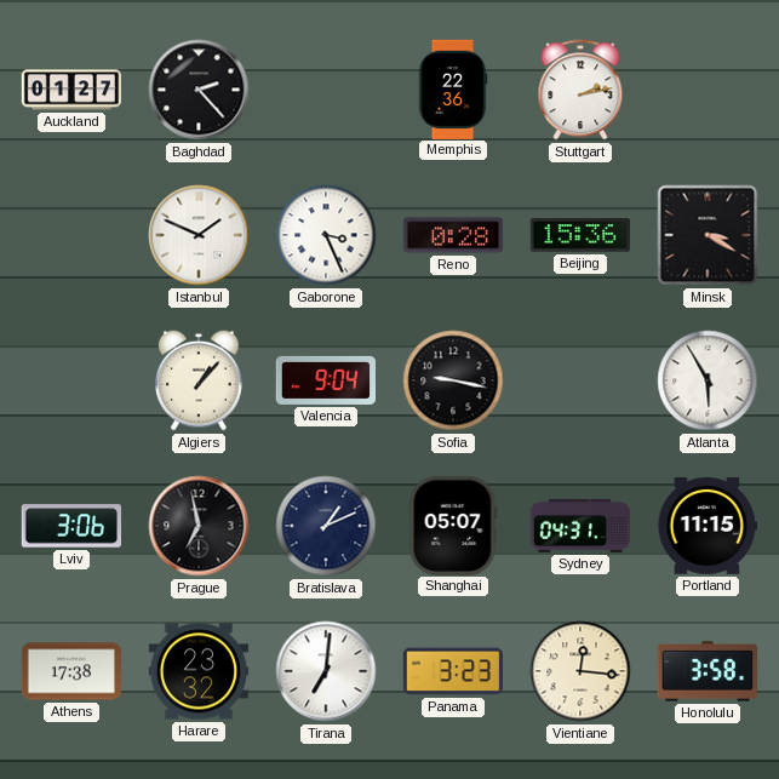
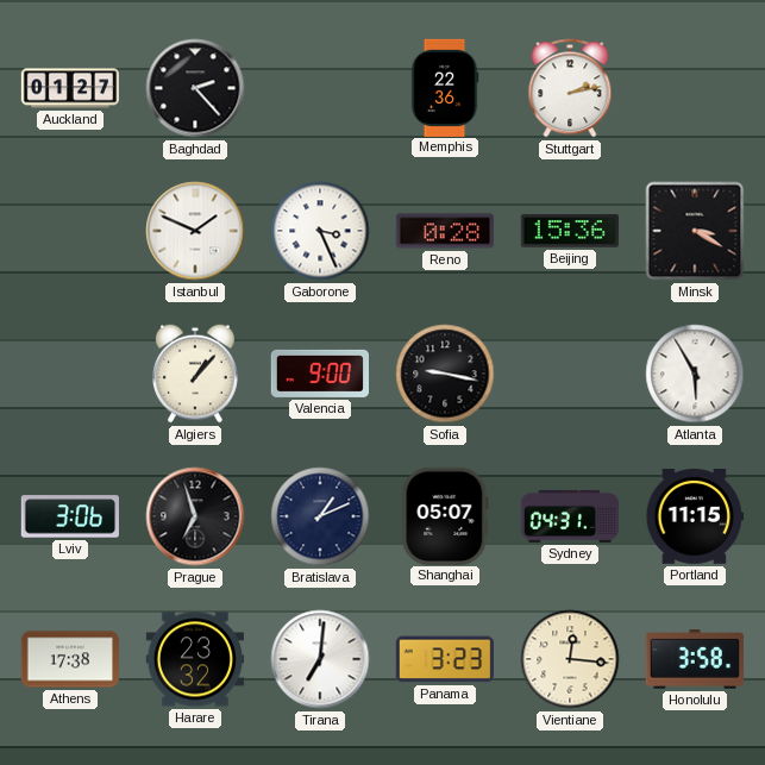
Valencia: 9:04 -> 9:00
Prague: 6:58 -> 6:57
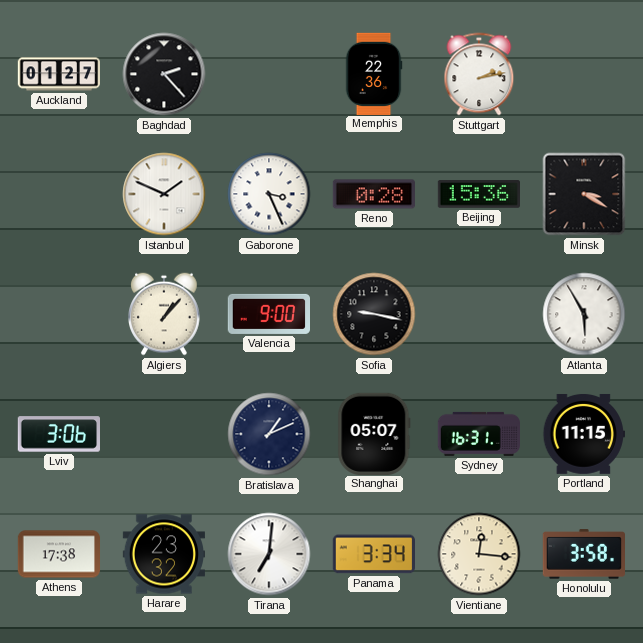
Prague: 6:57 -> none
Sydney: 04:31 -> 16:31
Panama: 3:23 -> 3:34
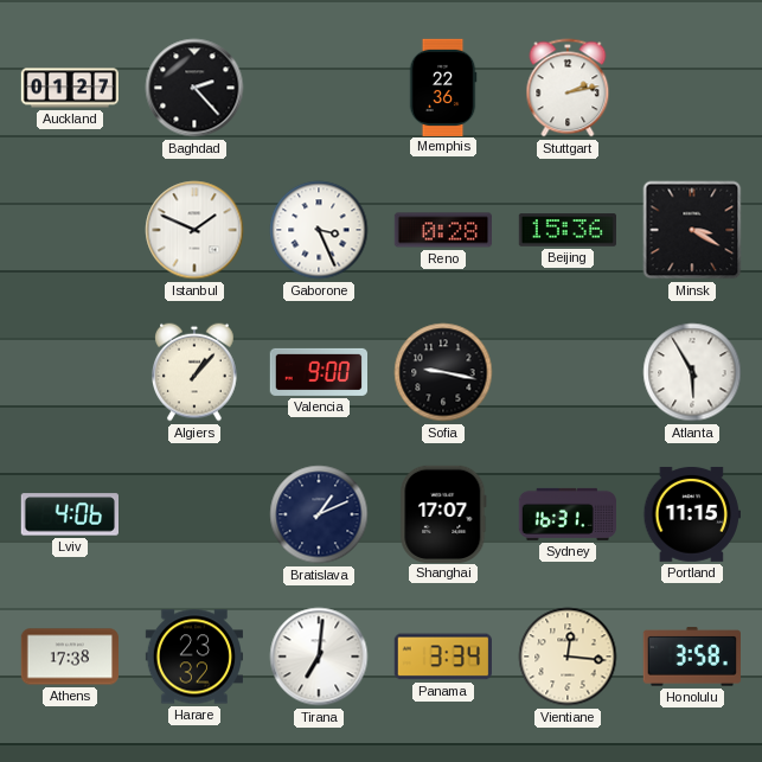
Lviv: 3:06 -> 4:06
Shanghai: 05:07 -> 17:07
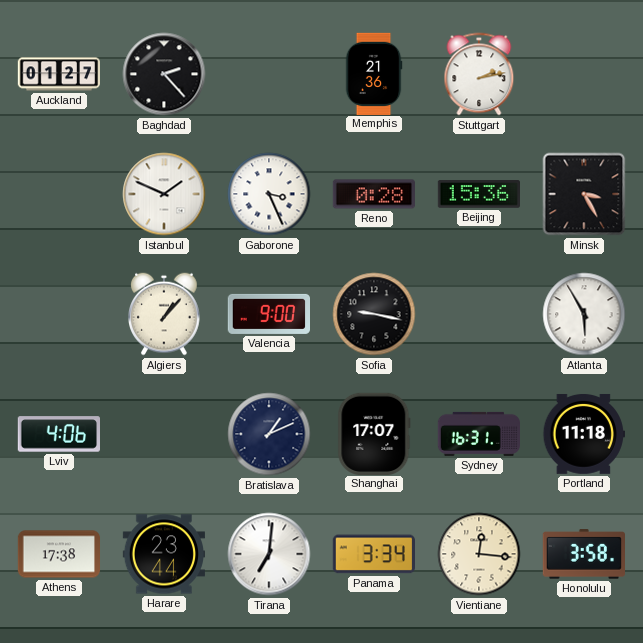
Memphis: 22:36 -> 21:36
Minsk: 3:20 -> 3:25
Portland: 11:15 -> 11:18
Harare: 23:32 -> 23:44
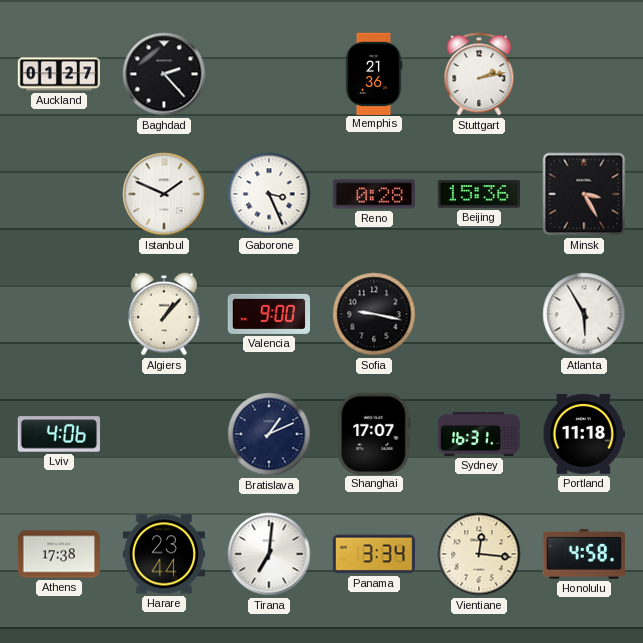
Honolulu: 3:58 -> 4:58
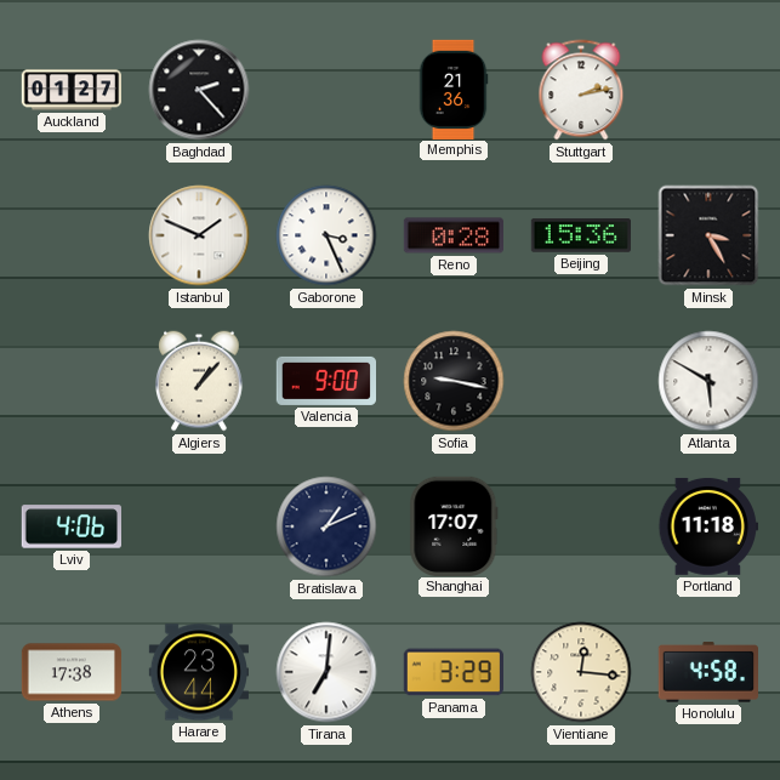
Atlanta: 5:55 -> 5:50
Sydney: 16:31 -> none
Panama: 3:34 -> 3:29
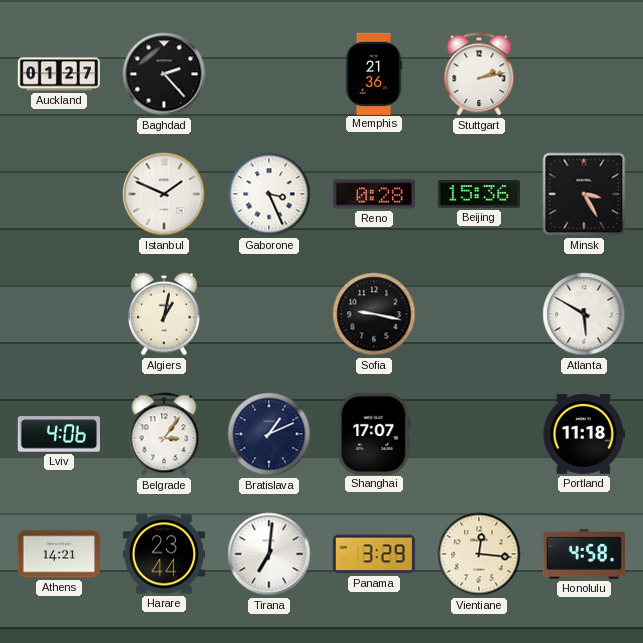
Algiers: 1:07 -> 1:02
Valencia: 9:00 -> none
Belgrade: none -> 3:06
Athens: 17:38 -> 14:21
